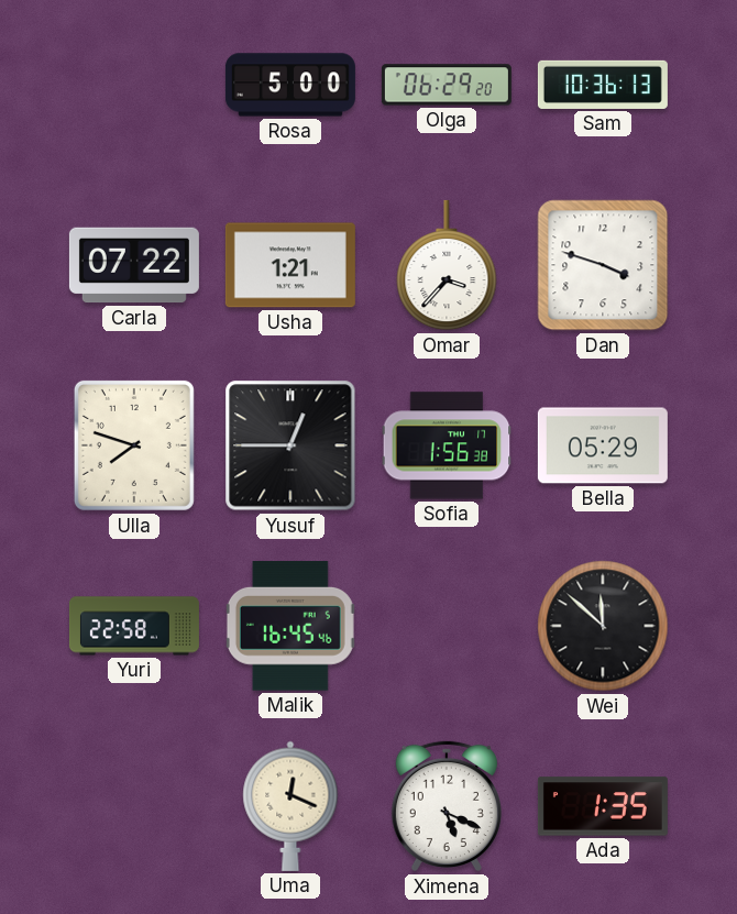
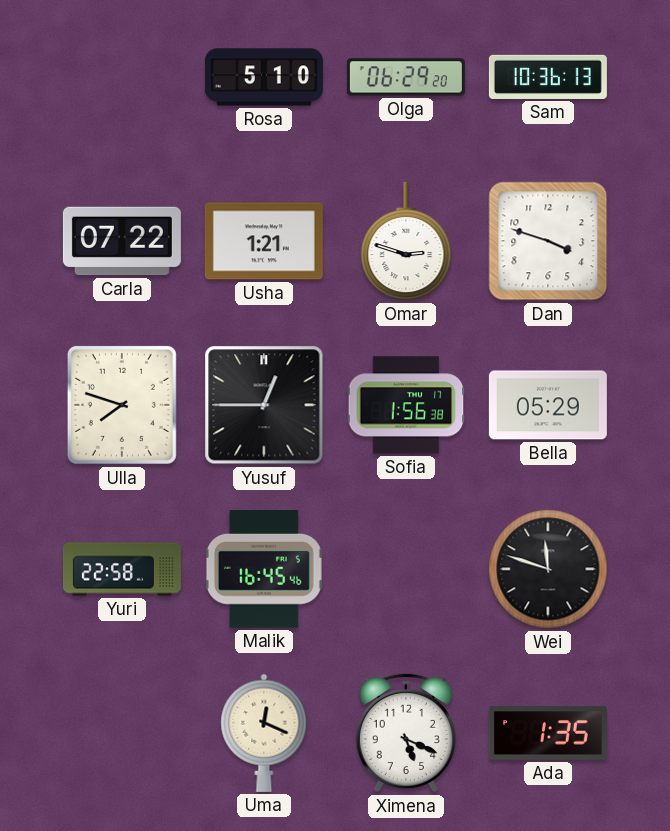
Rosa: 5:00 -> 5:10
Omar: 3:37 -> 2:48
Wei: 11:52 -> 11:48
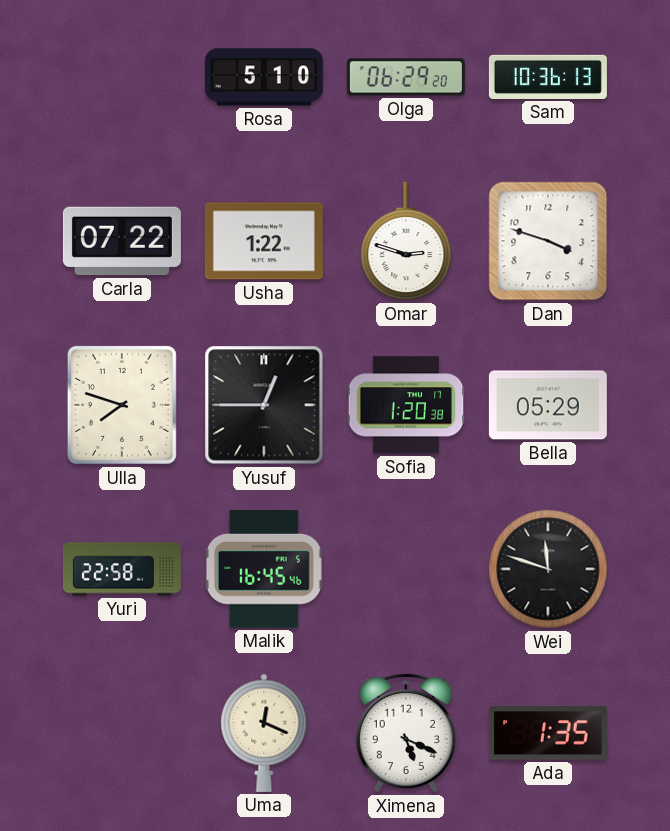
Usha: 1:21 -> 1:22
Sofia: 1:56 -> 1:20
